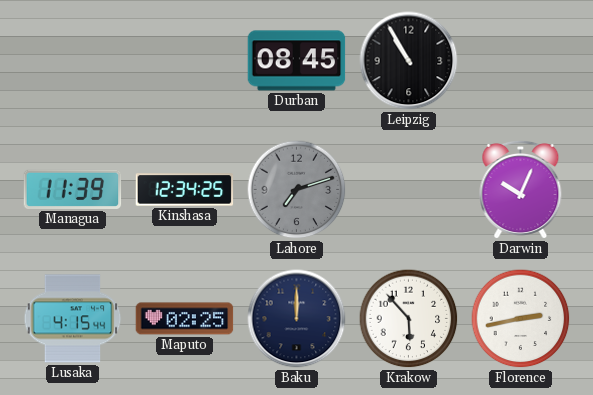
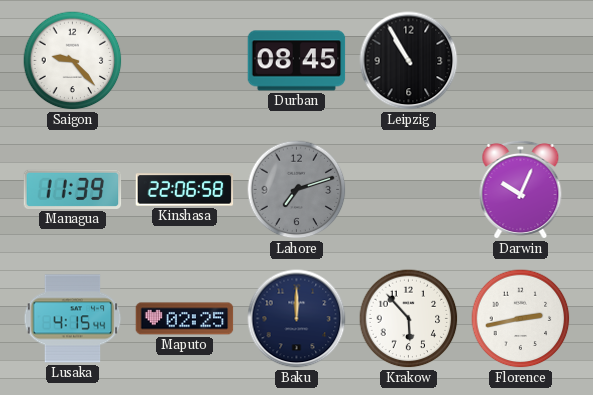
Saigon: none -> 9:23
Kinshasa: 12:34 -> 22:06
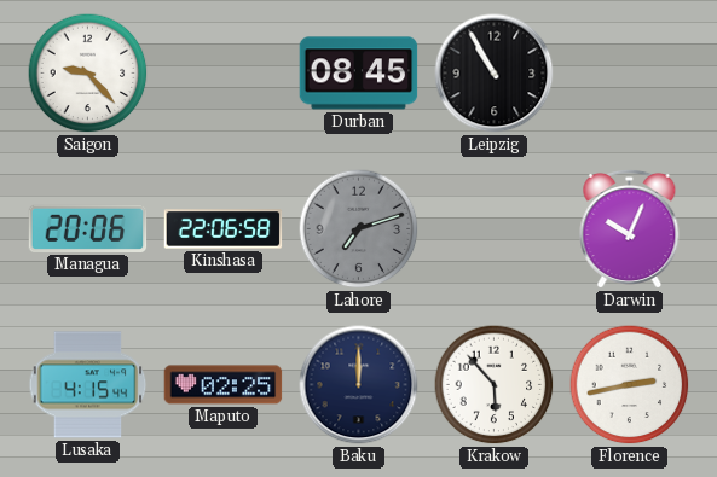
Managua: 11:39 -> 20:06
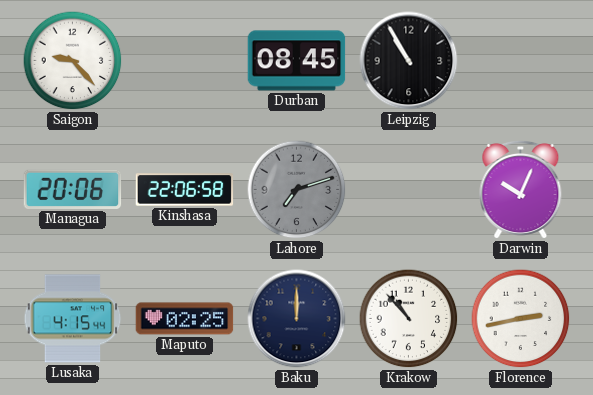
Krakow: 5:53 -> 10:53
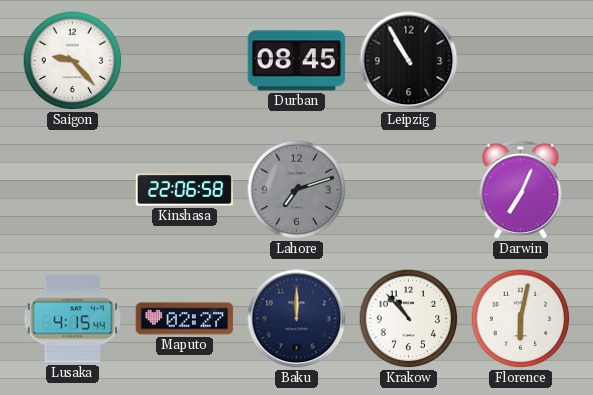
Managua: 20:06 -> none
Darwin: 10:04 -> 7:04
Maputo: 02:25 -> 02:27
Florence: 2:43 -> 6:02
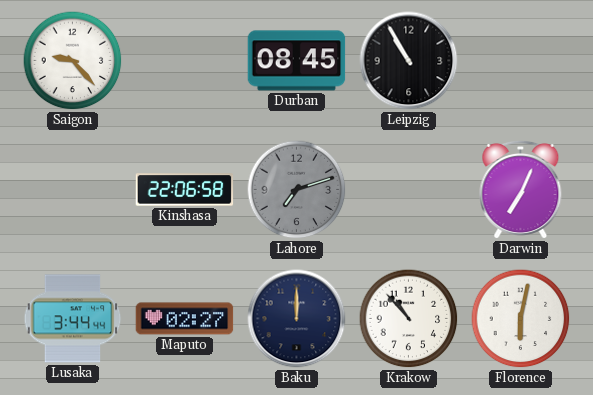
Lusaka: 4:15 -> 3:44
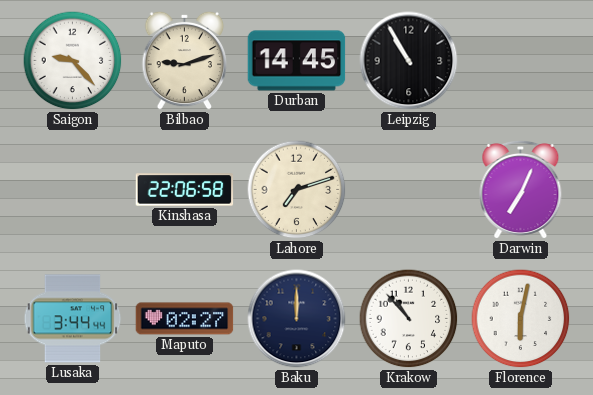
Bilbao: none -> 9:12
Durban: 08:45 -> 14:45
Lahore dial: grey -> cream
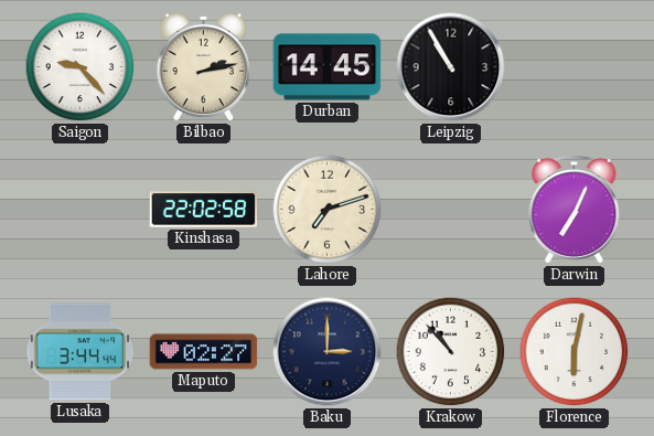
Bilbao: 9:12 -> 2:13
Kinshasa: 22:06 -> 22:02
Baku: 12:00 -> 3:00
